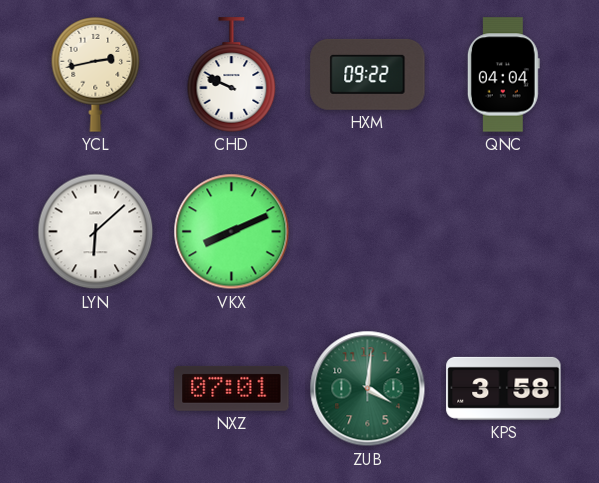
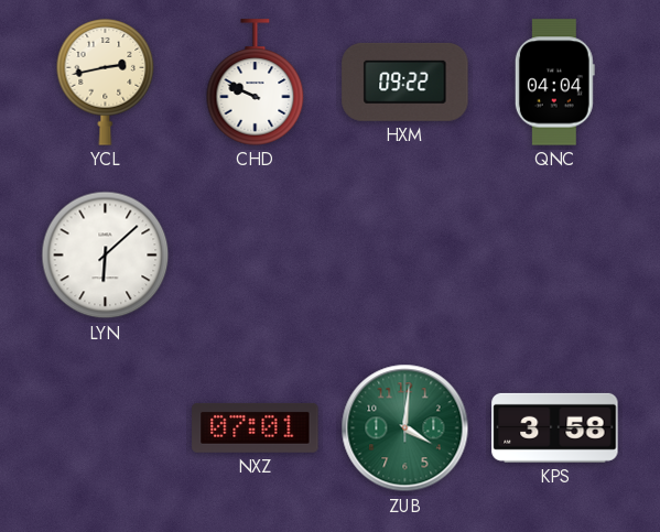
VKX: 8:11 -> none
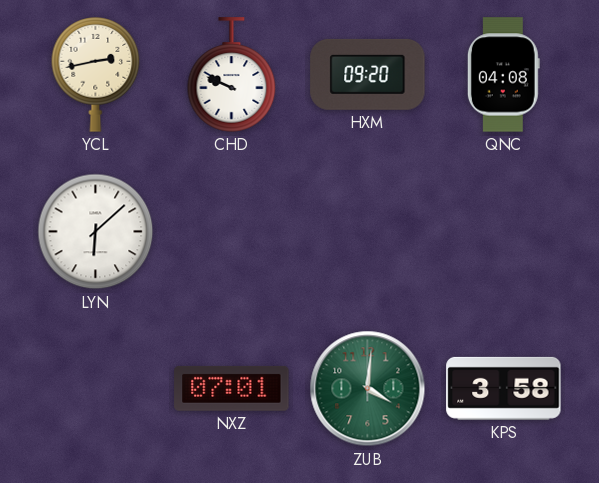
HXM: 09:22 -> 09:20
QNC: 04:04 -> 04:08
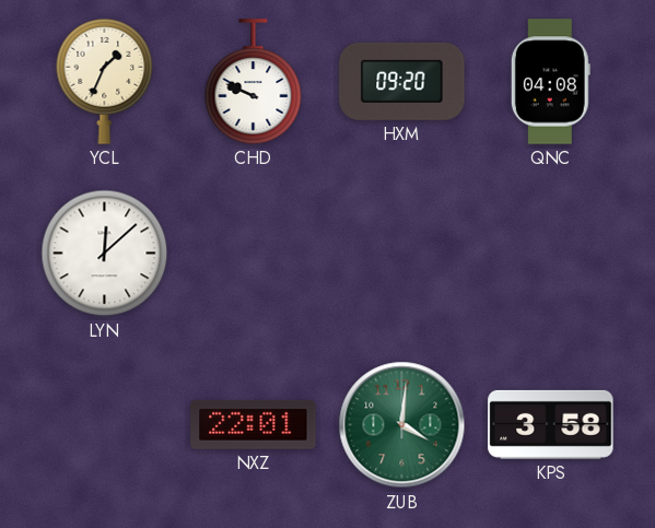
YCL: 2:43 -> 1:34
LYN: 6:08 -> 12:08
NXZ: 07:01 -> 22:01
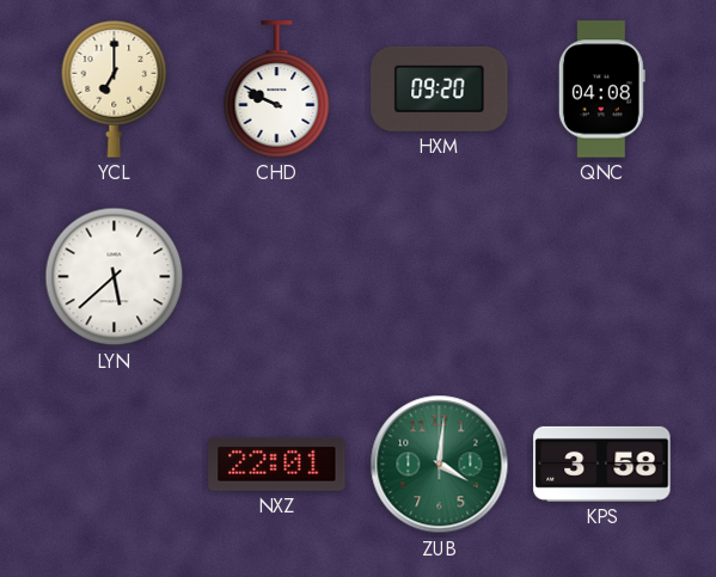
YCL: 1:34 -> 7:00
LYN: 12:08 -> 5:38
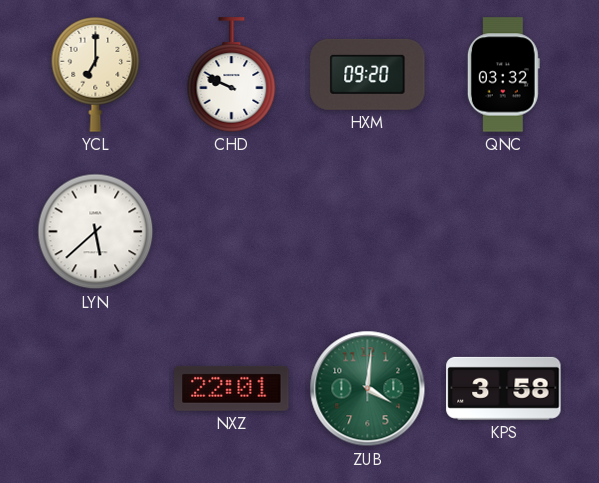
QNC: 04:08 -> 03:32
